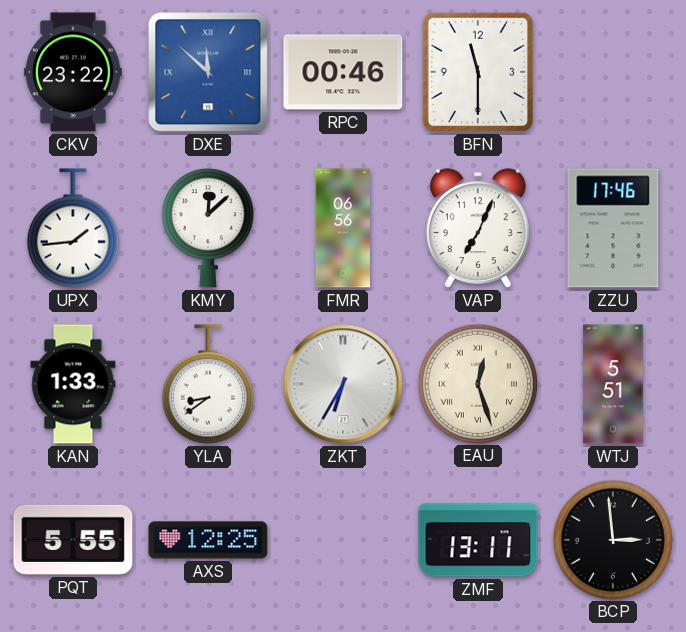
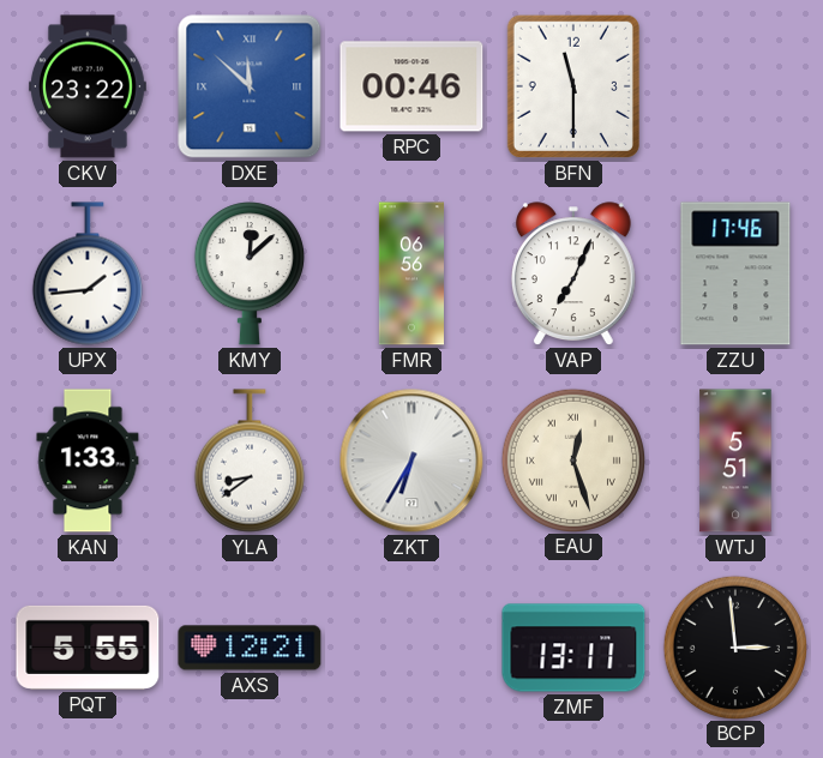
AXS: 12:25 -> 12:21
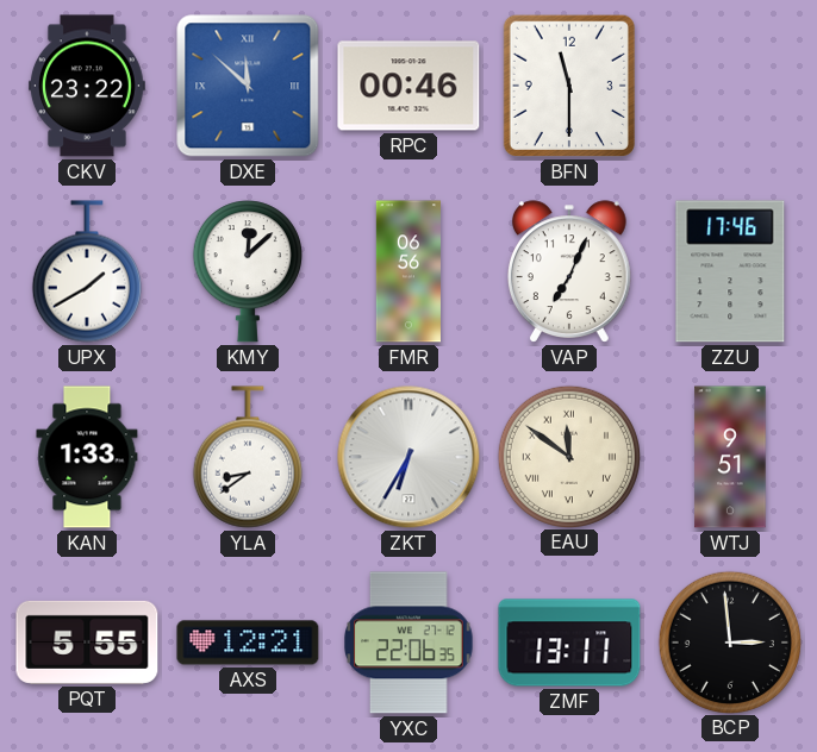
UPX: 1:44 -> 1:40
EAU: 12:27 -> 11:51
WTJ: 5:51 -> 9:51
YXC: none -> 22:06
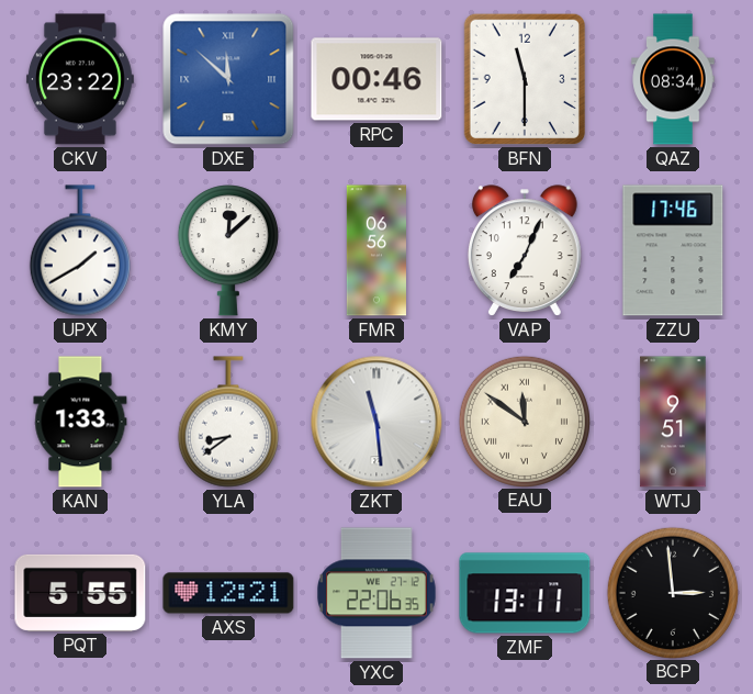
QAZ: none -> 08:34
ZKT: 6:35 -> 11:29
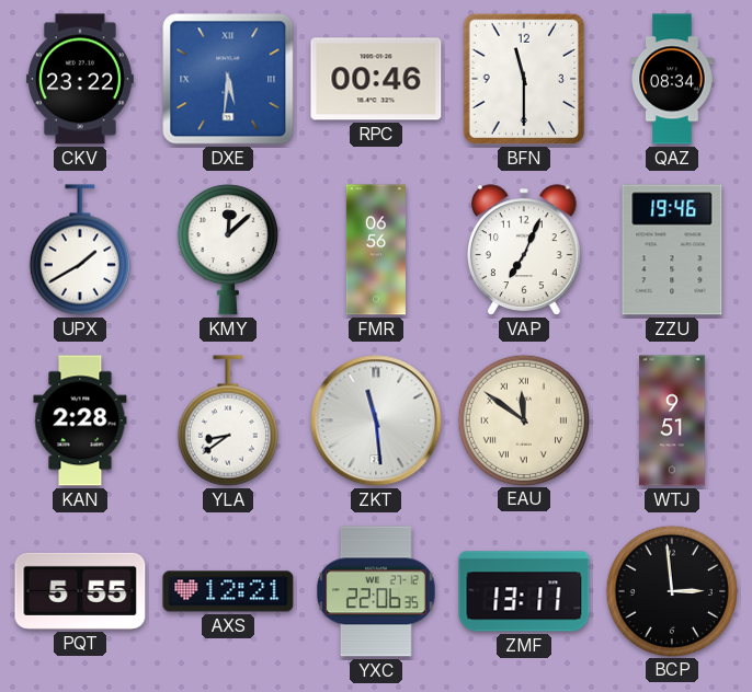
DXE: 11:52 -> 5:31
ZZU: 17:46 -> 19:46
KAN: 1:33 -> 2:28
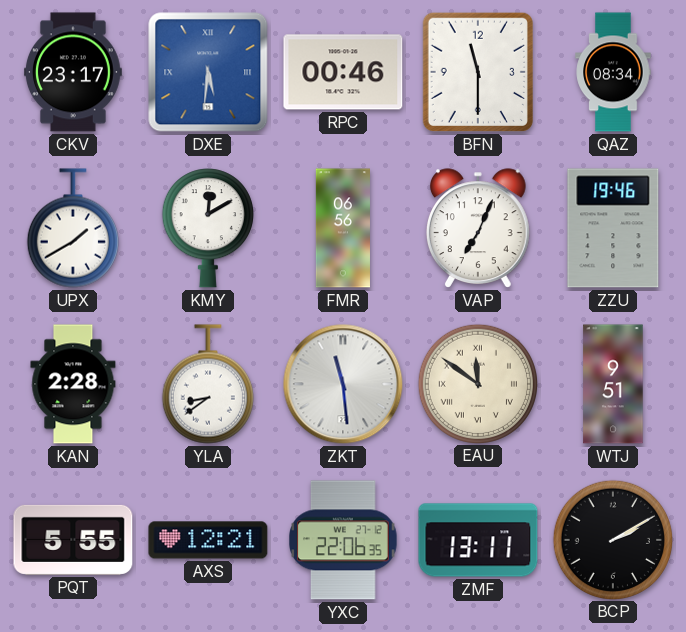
CKV: 23:22 -> 23:17
KMY: 12:08 -> 12:10
BCP: 2:59 -> 2:10
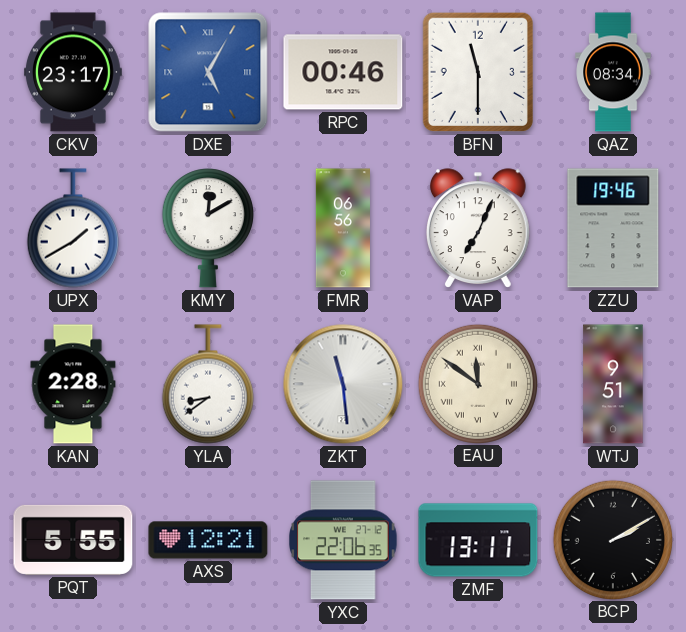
DXE: 5:31 -> 5:05
